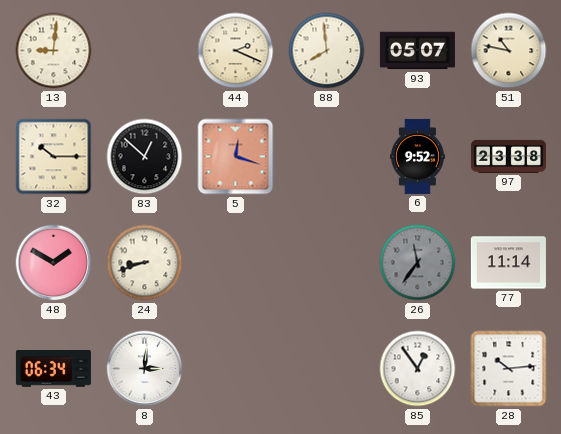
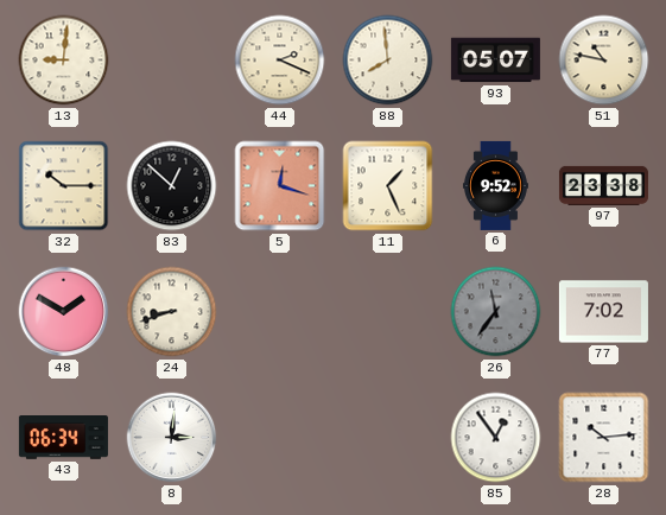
11: none -> 1:26
77: 11:14 -> 7:02
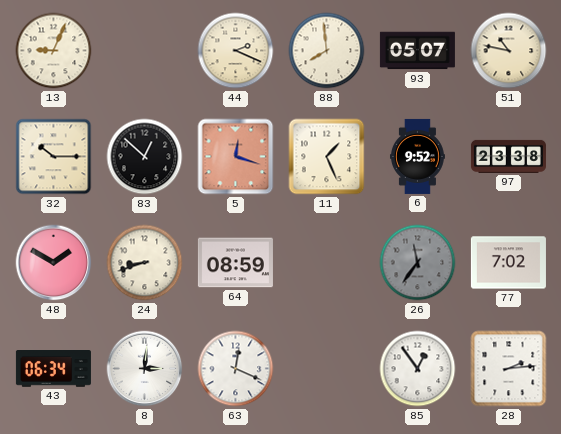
13: 9:01 -> 9:04
64: none -> 08:59
63: none -> 12:19
28: 10:14 -> 2:14
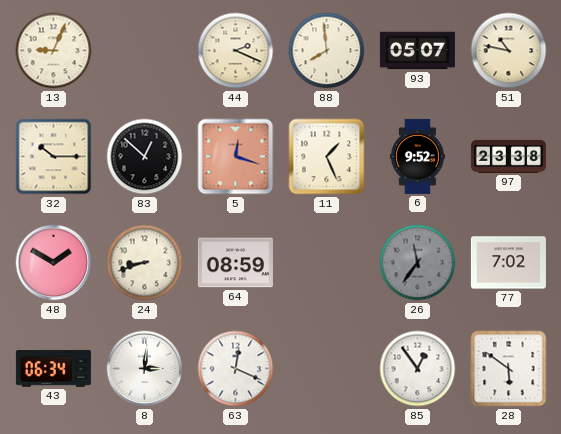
28: 2:14 -> 5:51
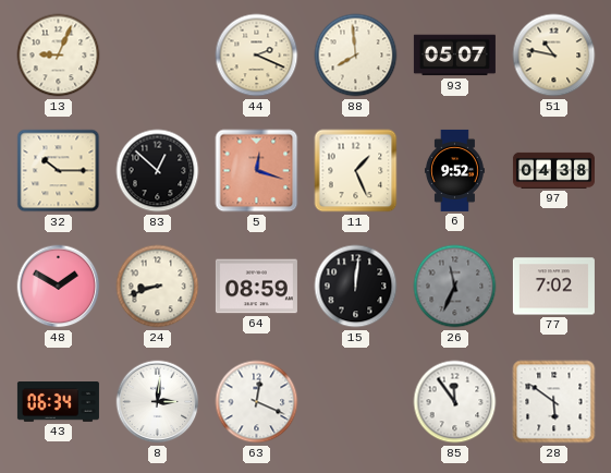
97: 23:38 -> 04:38
15: none -> 12:01
26: 11:36 -> 11:34
85: 12:54 -> 11:54
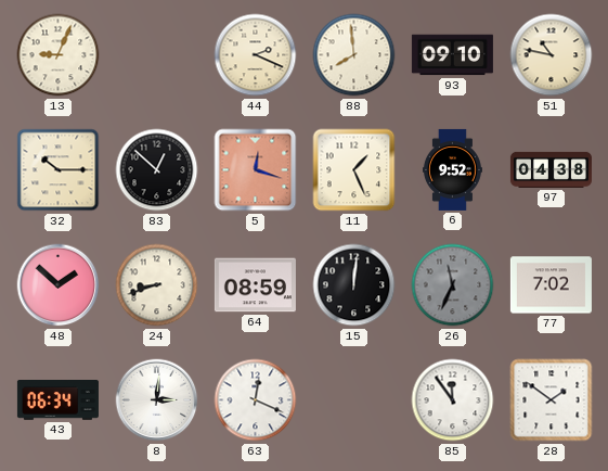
93: 05:07 -> 09:10
48: 1:50 -> 1:52
28: 5:51 -> 1:51
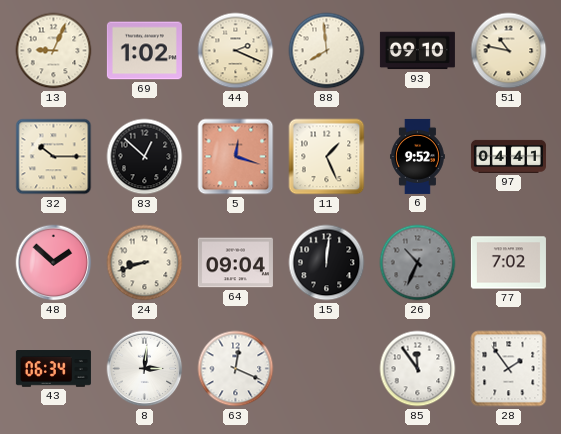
69: none -> 1:02
97: 04:38 -> 04:41
64: 08:59 -> 09:04
26: 11:34 -> 10:34
28: 1:51 -> 1:54
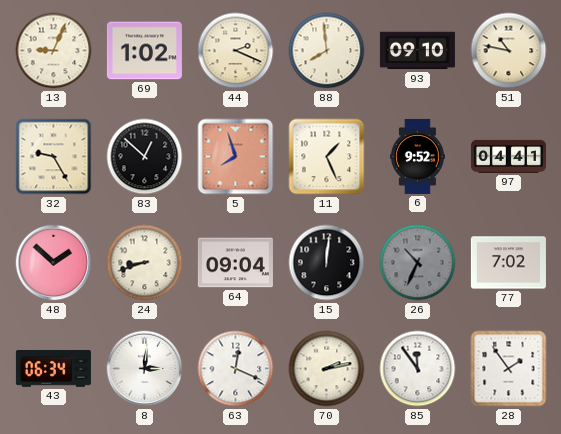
32: 10:15 -> 9:25
5: 12:18 -> 7:57
70: none -> 2:13
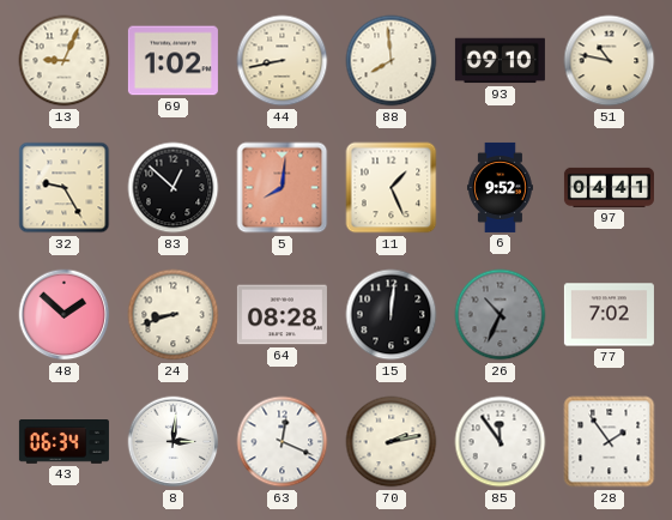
44: 2:19 -> 8:43
5: 7:57 -> 8:01
64: 09:04 -> 08:28
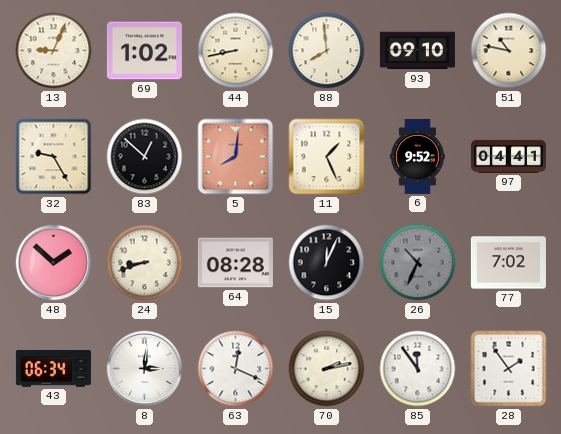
15: 12:01 -> 12:04
